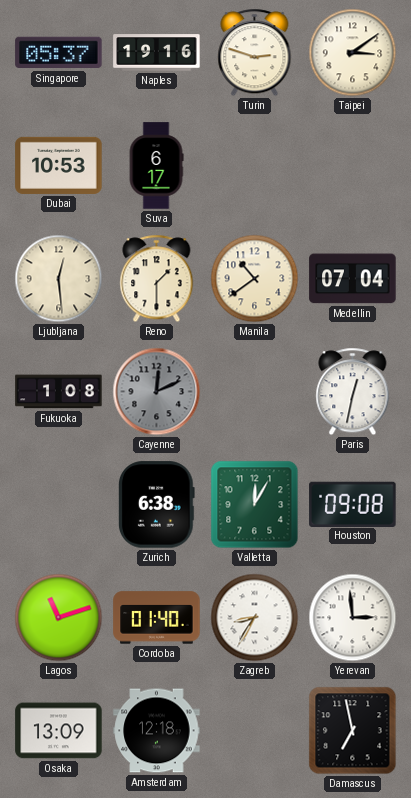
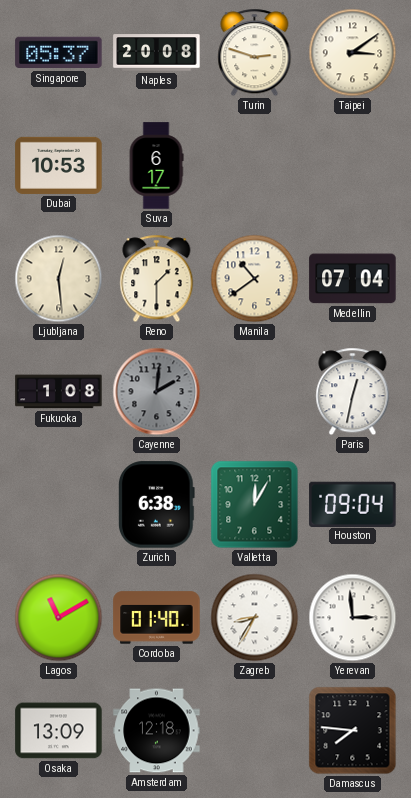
Naples: 19:16 -> 20:08
Cayenne: 12:11 -> 2:01
Houston: 09:08 -> 09:04
Lagos: 11:12 -> 11:10
Damascus: 6:58 -> 7:46
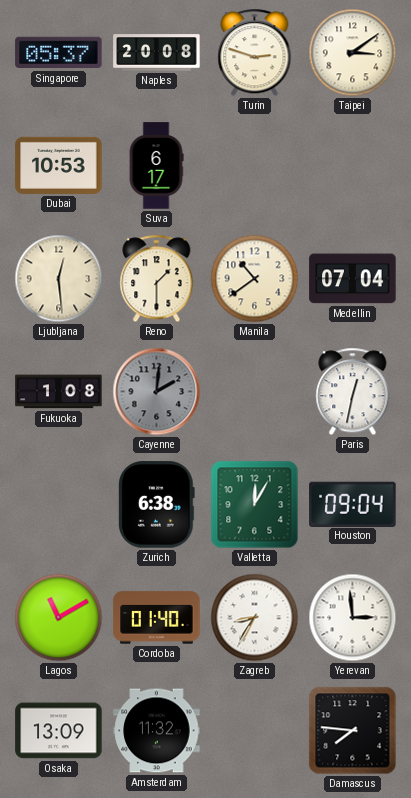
Amsterdam: 12:18 -> 11:32
